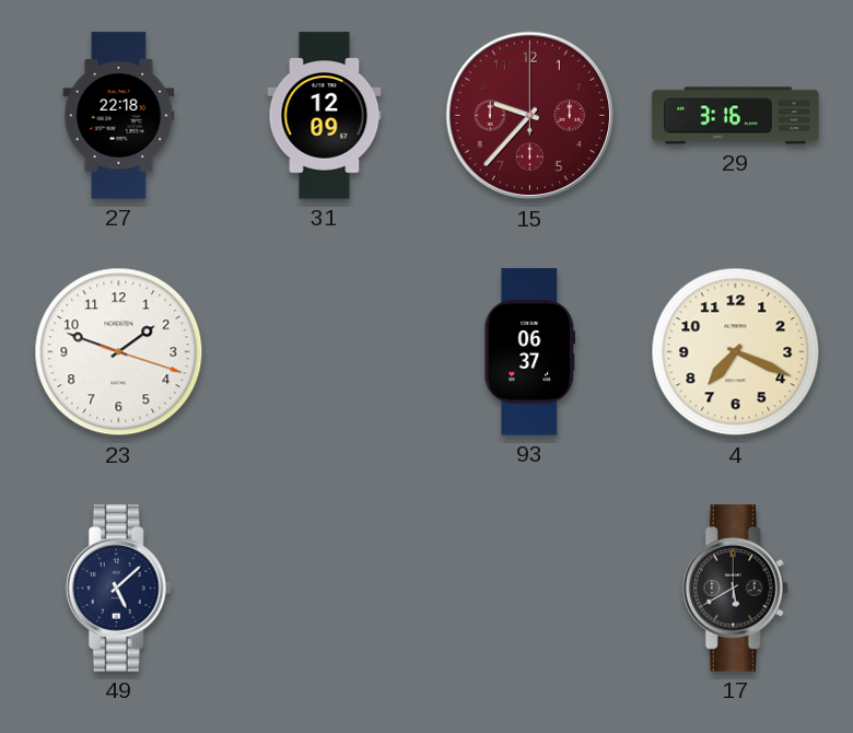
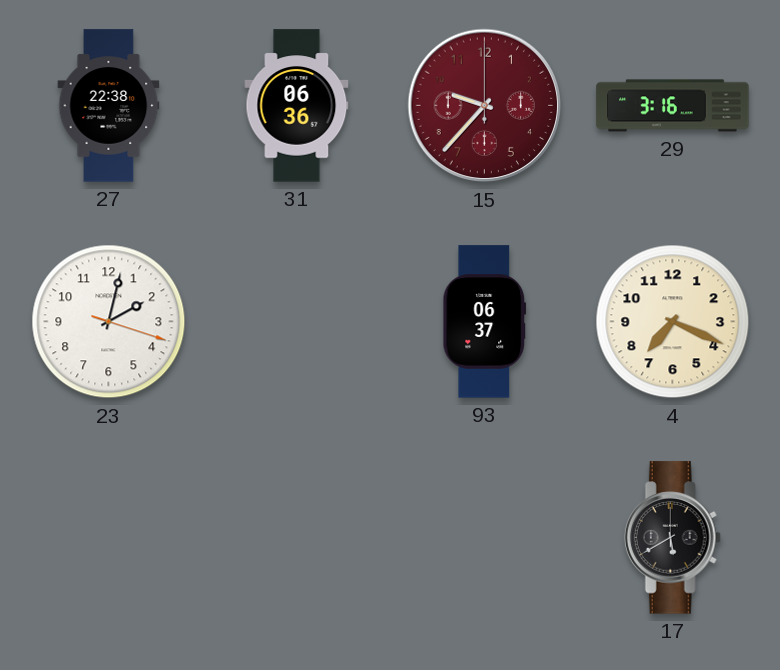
27: 22:18 -> 22:38
31: 12:09 -> 06:36
23: 1:48 -> 2:02
49: 5:08 -> none
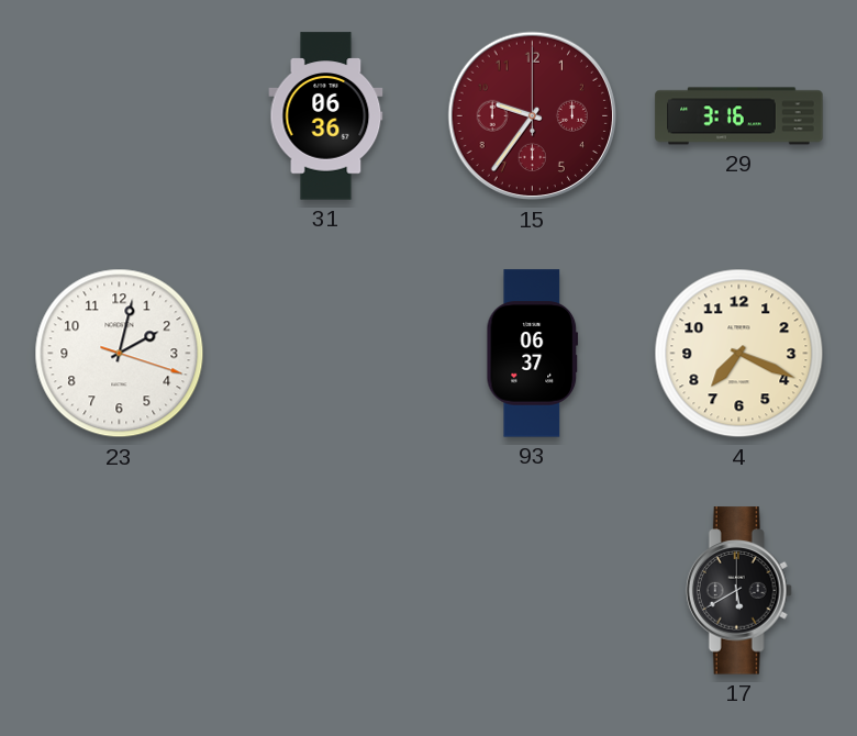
27: 22:38 -> none
15: 9:37 -> 9:36
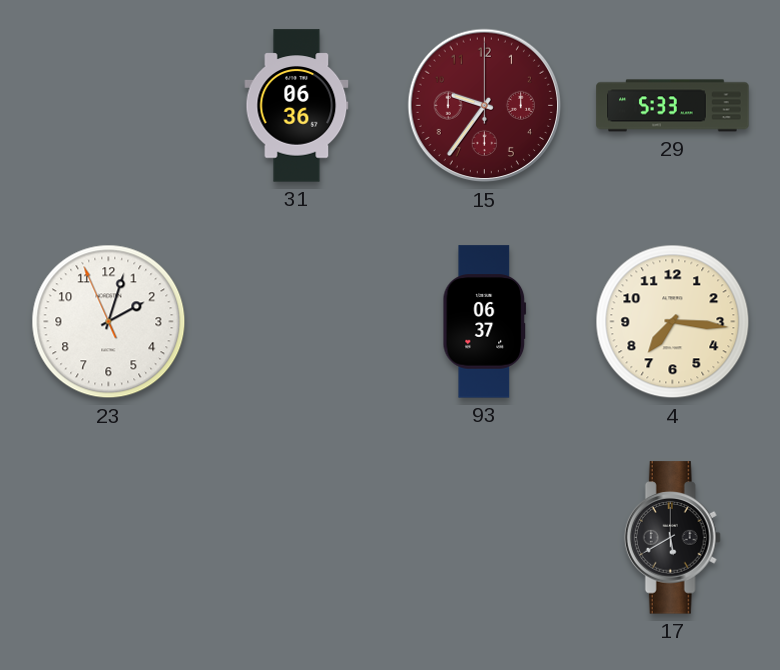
29: 3:16 -> 5:33
23: 2:02:18 -> 2:02:56
4: 7:19 -> 7:16
